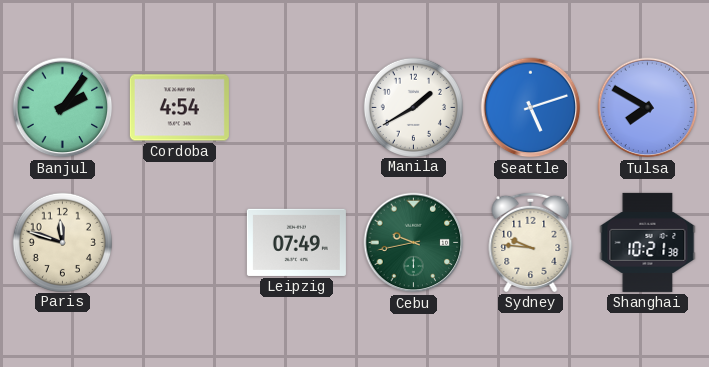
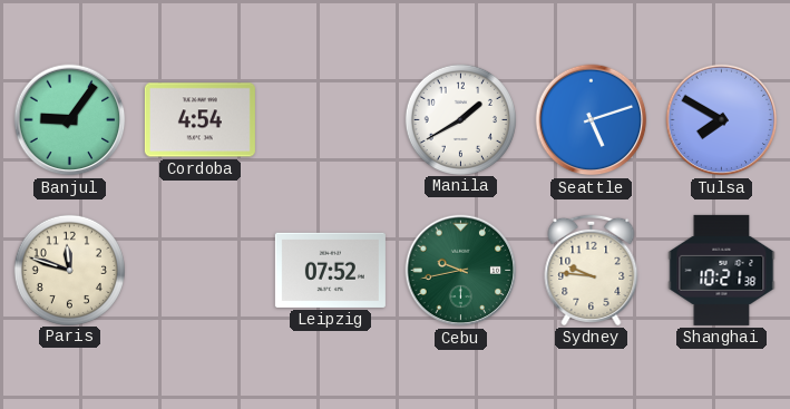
Banjul: 2:06 -> 9:06
Leipzig: 07:49 -> 07:52
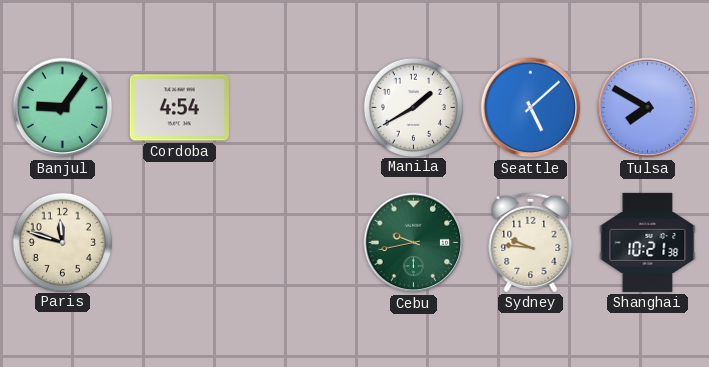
Seattle: 5:12 -> 5:08
Leipzig: 07:52 -> none
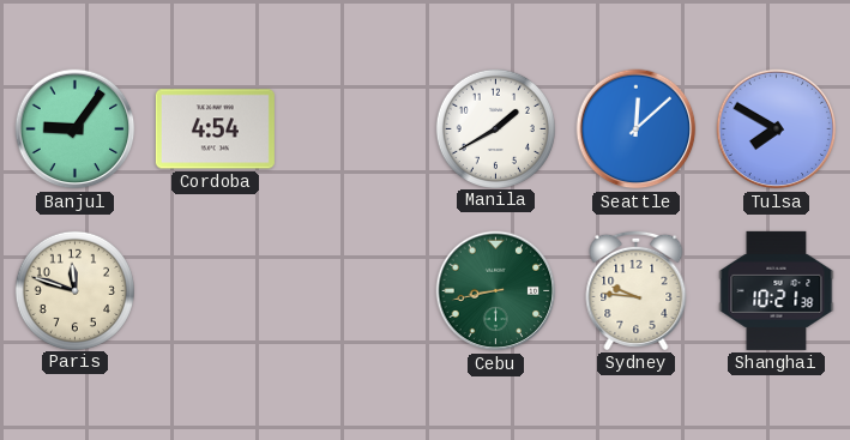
Seattle: 5:08 -> 12:08
Cebu: 9:43 -> 8:43
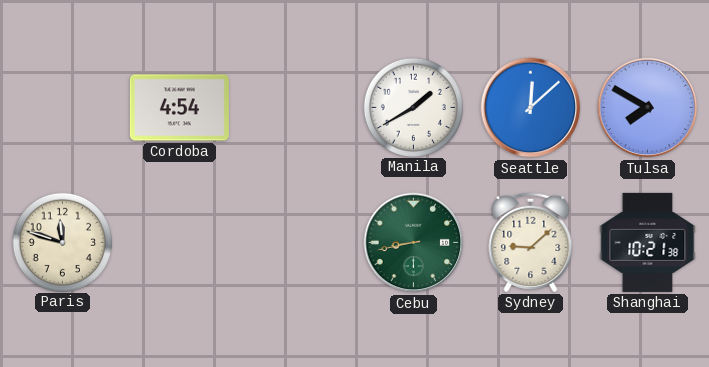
Banjul: 9:06 -> none
Sydney: 9:46 -> 9:08
